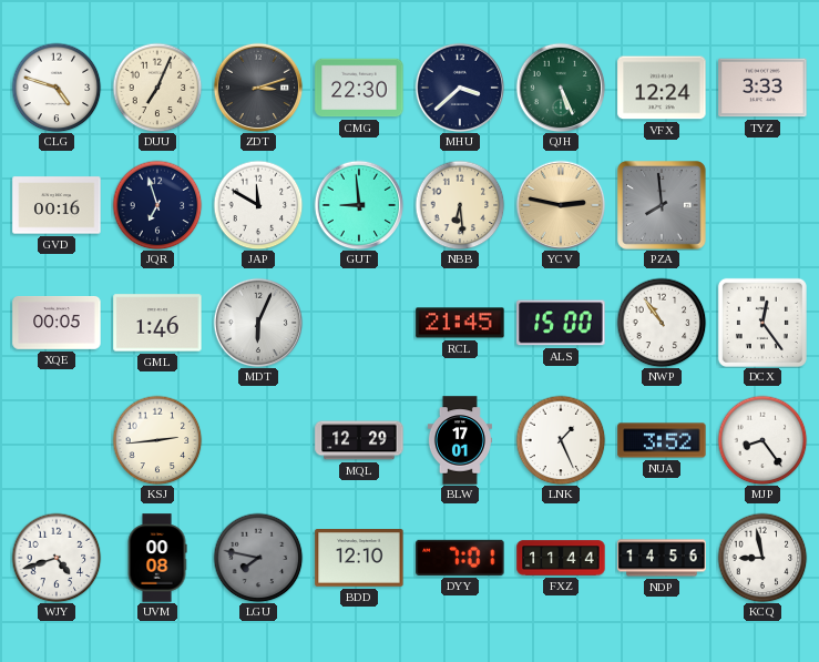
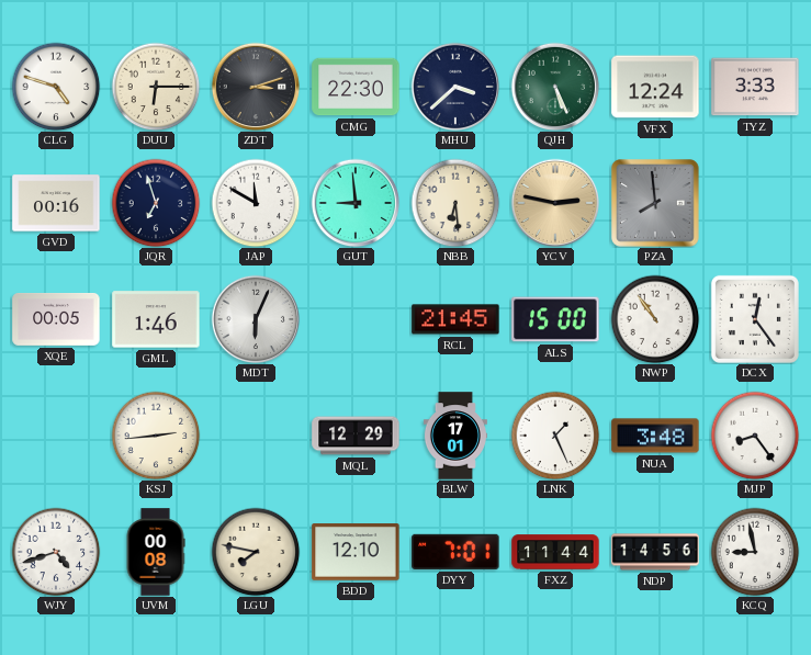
DUU: 7:04 -> 6:15
NUA: 3:52 -> 3:48
LGU dial: grey -> cream
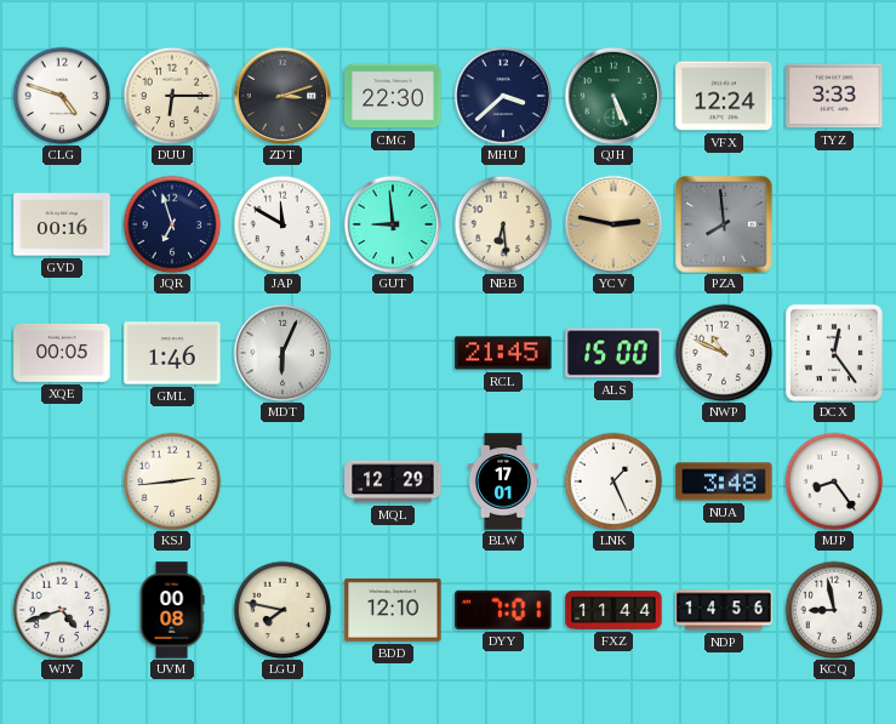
NWP: 10:54 -> 10:49
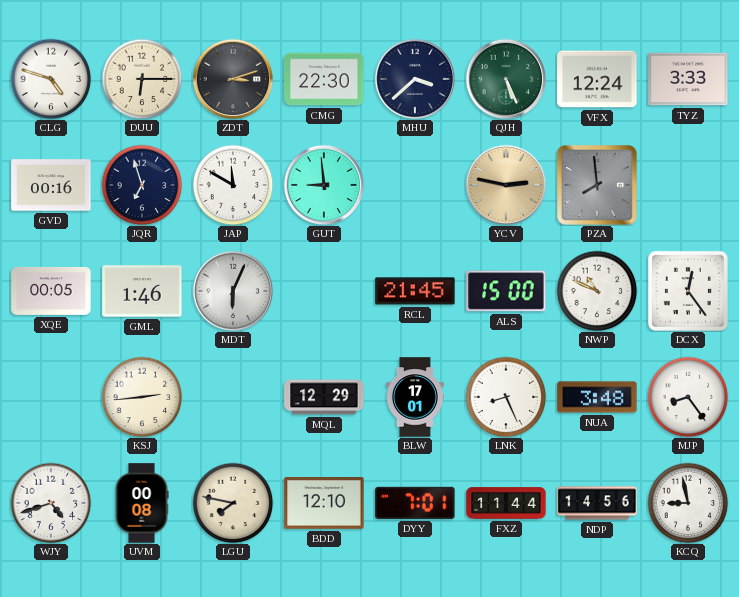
NBB: 6:29 -> none
LNK: 1:26 -> 8:26
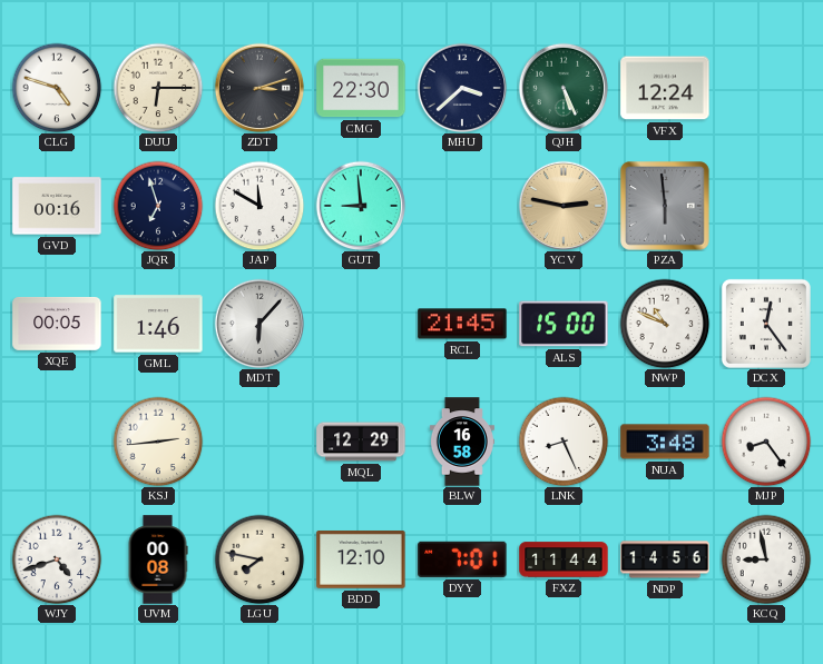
TYZ: 3:33 -> none
PZA: 7:59 -> 5:59
MDT: 6:04 -> 6:07
BLW: 17:01 -> 16:58
